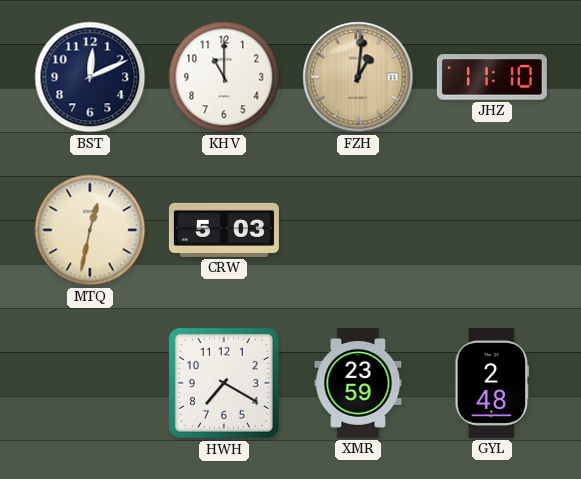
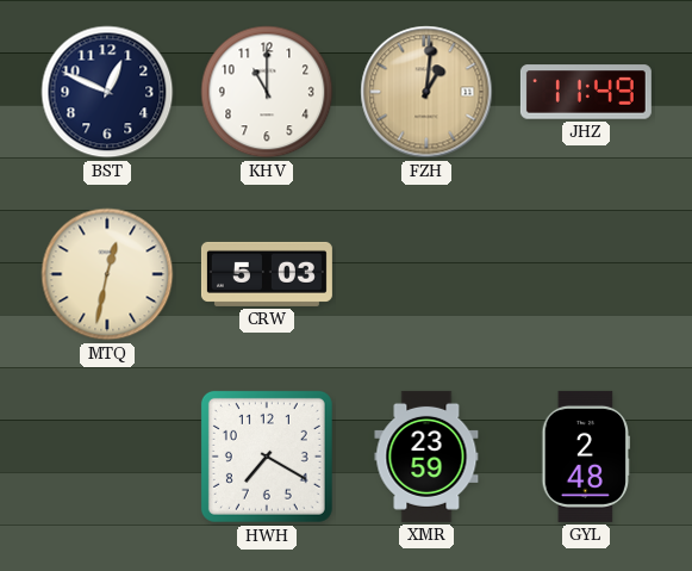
BST: 12:11 -> 12:49
JHZ: 11:10 -> 11:49
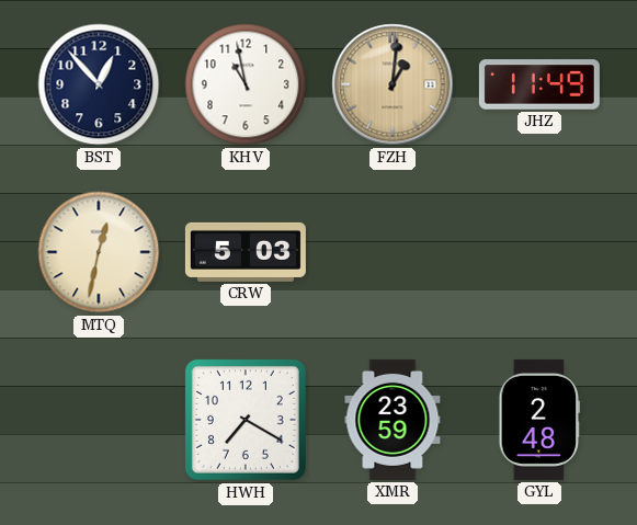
BST: 12:49 -> 12:53
KHV: 11:00 -> 10:58
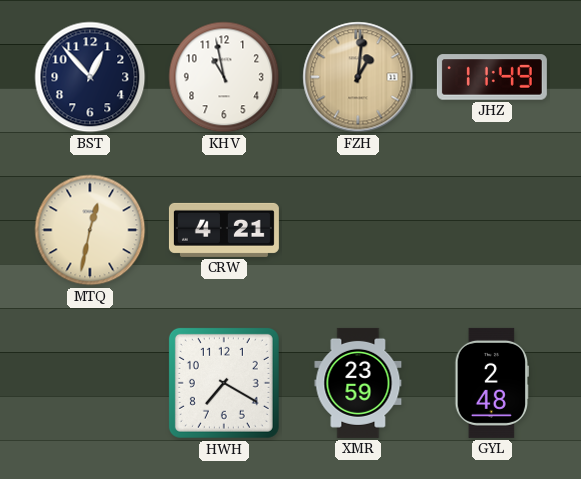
CRW: 5:03 -> 4:21
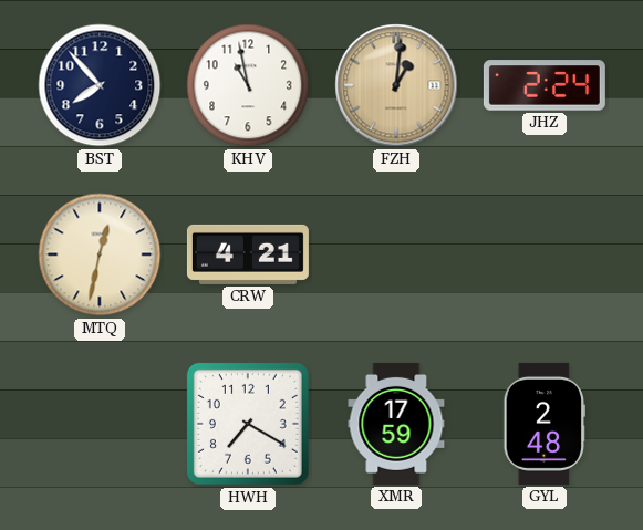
BST: 12:53 -> 7:53
JHZ: 11:49 -> 2:24
XMR: 23:59 -> 17:59
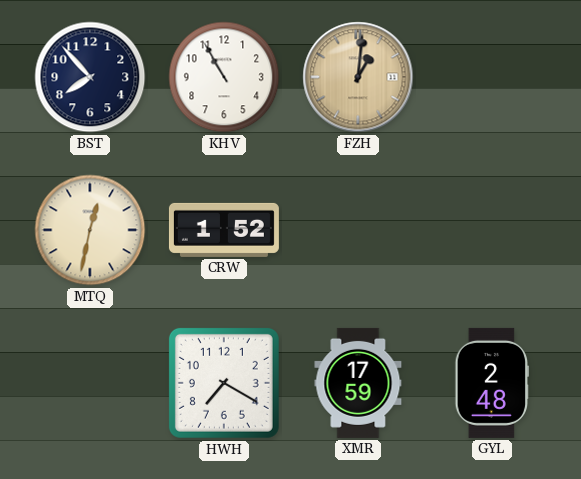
KHV: 10:58 -> 10:55
JHZ: 2:24 -> none
CRW: 4:21 -> 1:52
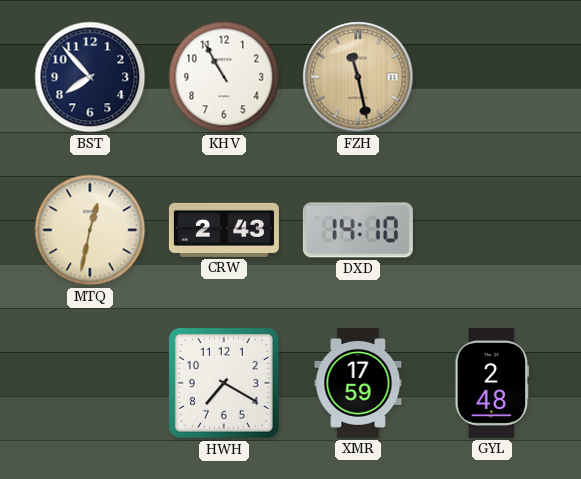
FZH: 1:01 -> 11:28
CRW: 1:52 -> 2:43
DXD: none -> 14:10
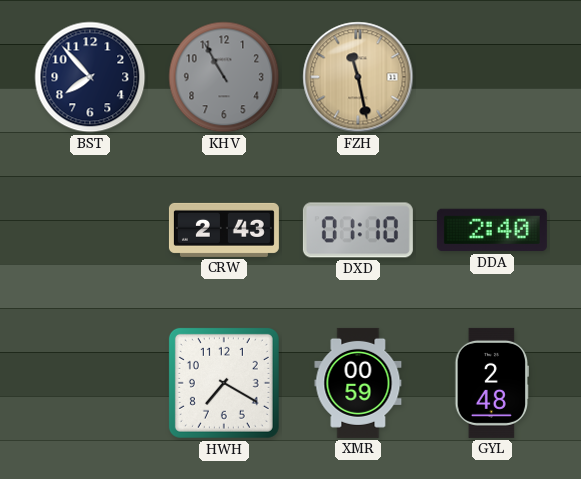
KHV dial: white -> grey
MTQ: 12:32 -> none
DXD: 14:10 -> 01:10
DDA: none -> 2:40
XMR: 17:59 -> 00:59
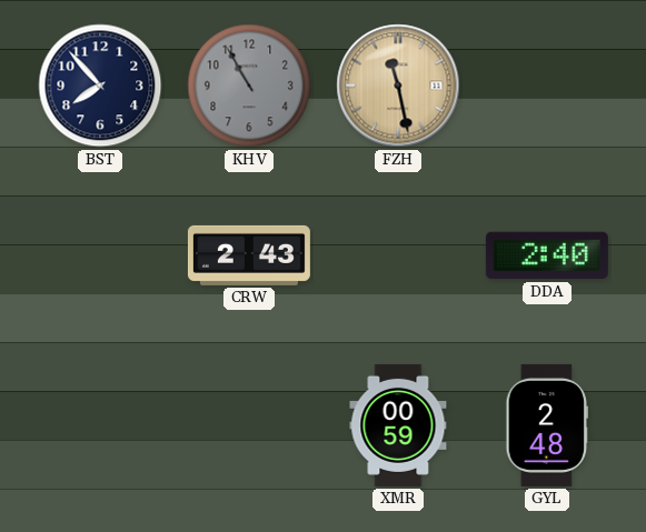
DXD: 01:10 -> none
HWH: 7:20 -> none
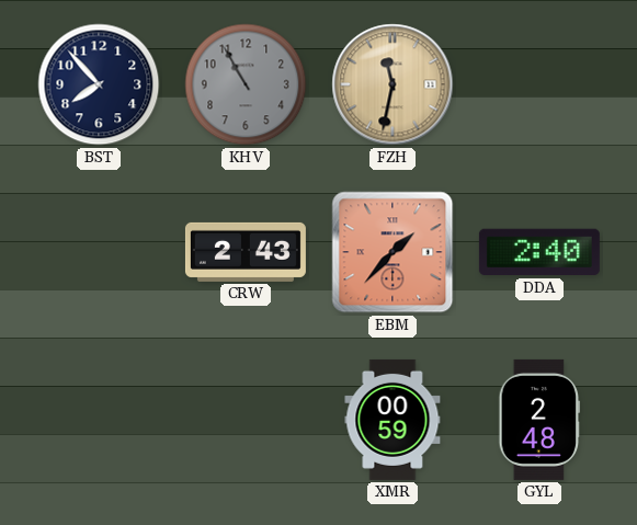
FZH: 11:28 -> 11:32
EBM: none -> 1:37
